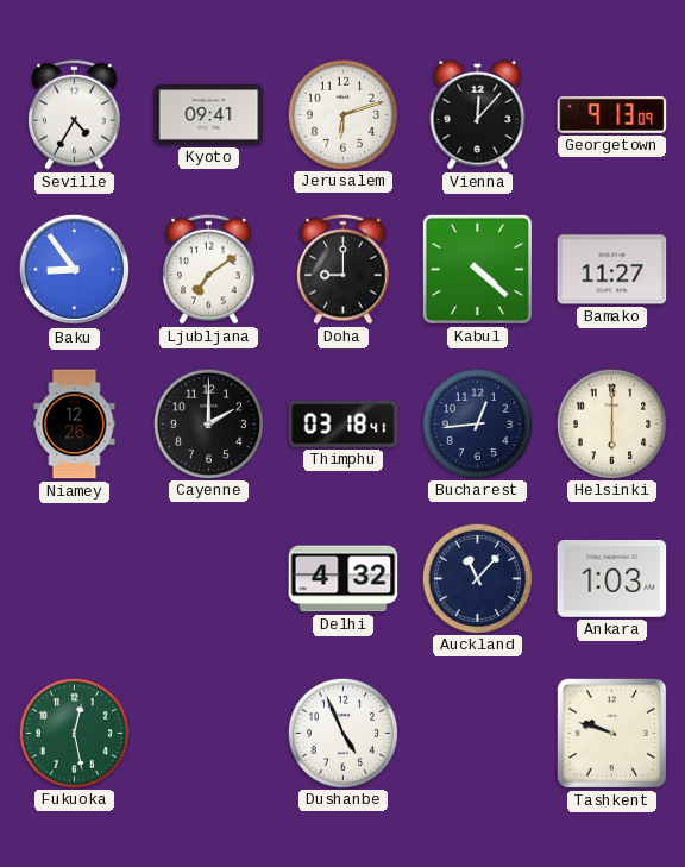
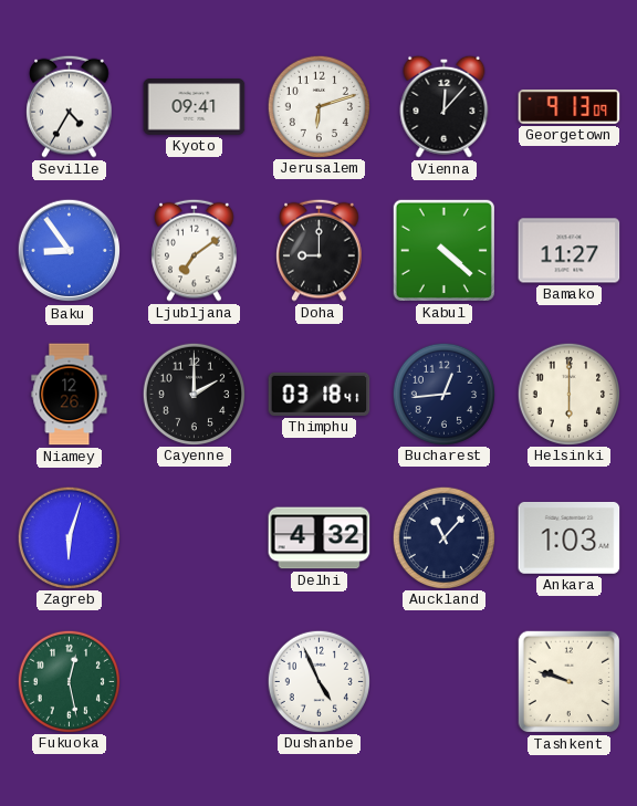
Zagreb: none -> 6:03
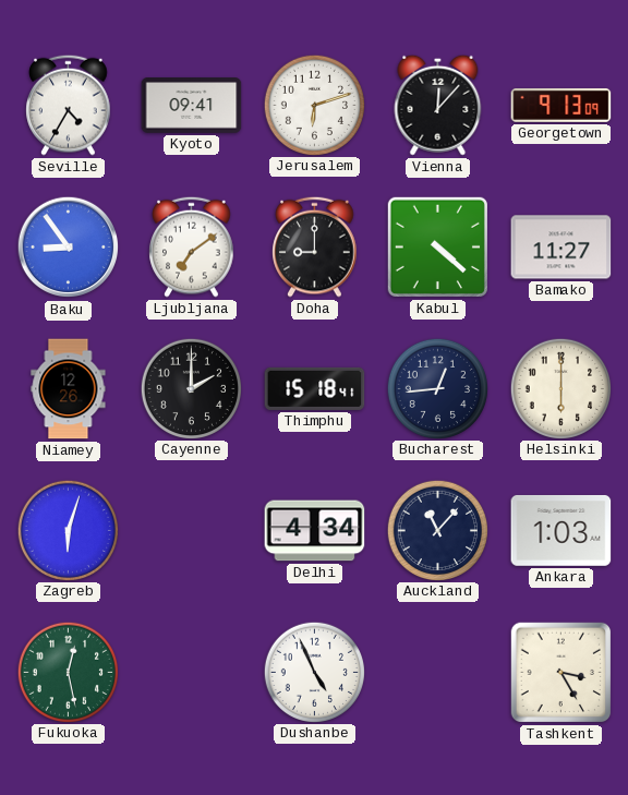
Thimphu: 03:18 -> 15:18
Delhi: 4:32 -> 4:34
Tashkent: 9:48 -> 3:25
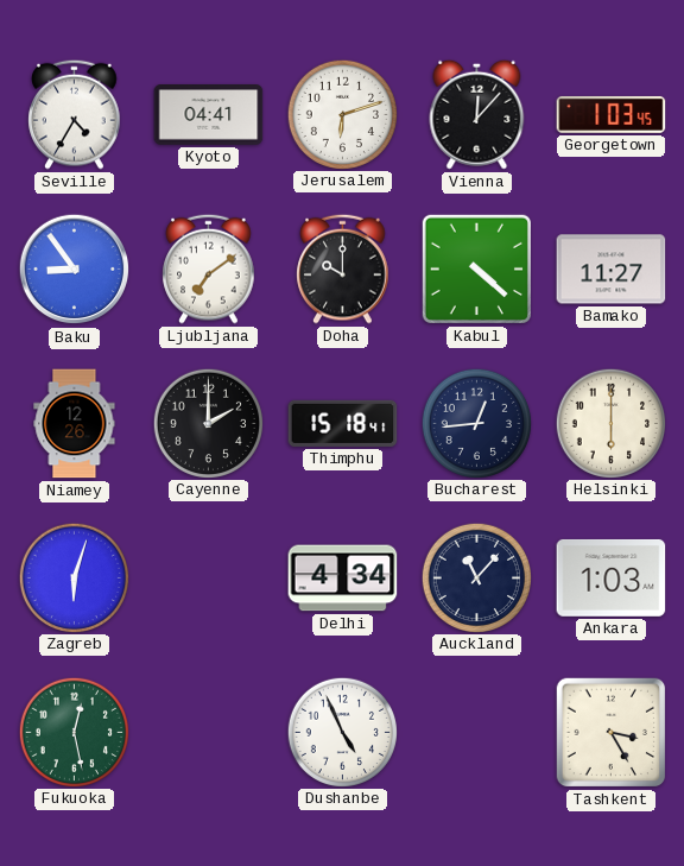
Kyoto: 09:41 -> 04:41
Georgetown: 9:13 -> 1:03
Doha: 9:00 -> 10:00
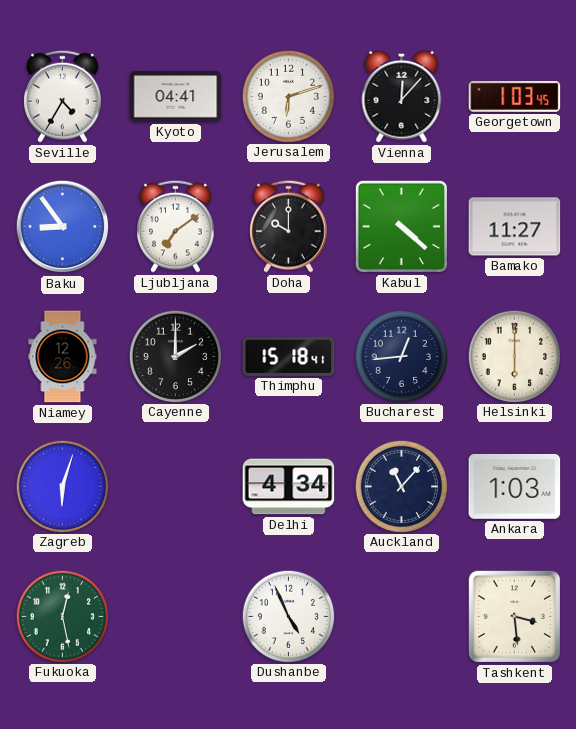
Tashkent: 3:25 -> 3:29
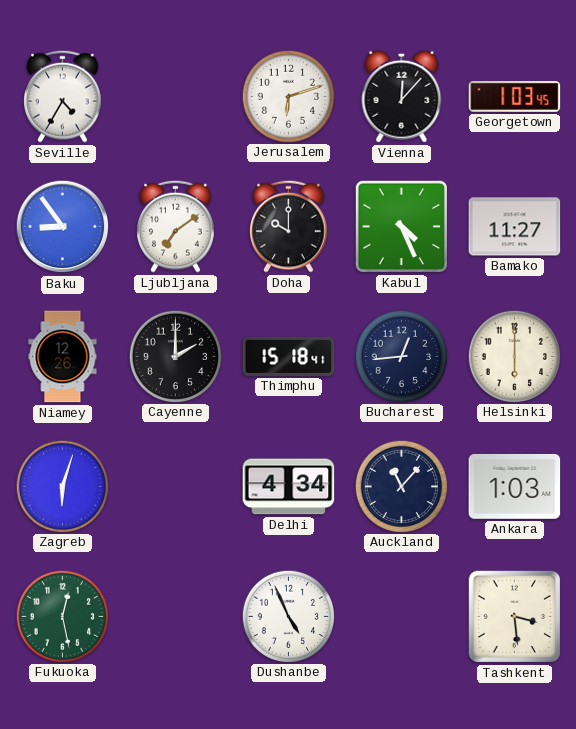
Kyoto: 04:41 -> none
Kabul: 4:22 -> 4:26
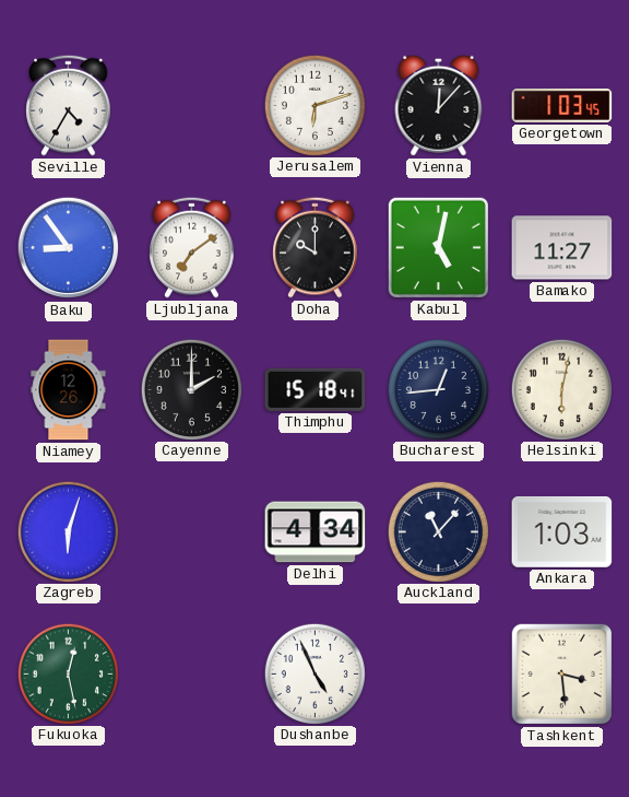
Kabul: 4:26 -> 5:02
Helsinki: 6:00 -> 6:02
